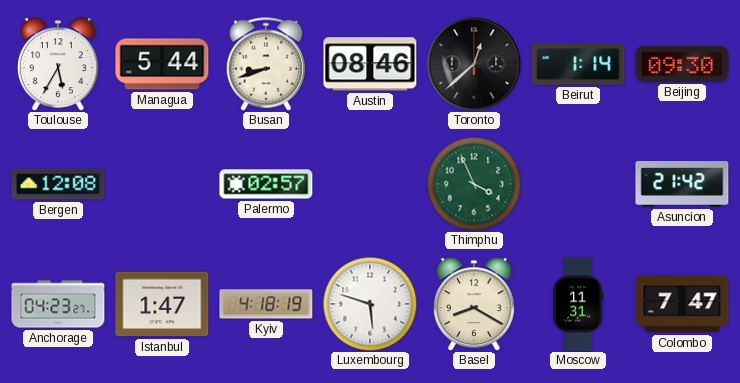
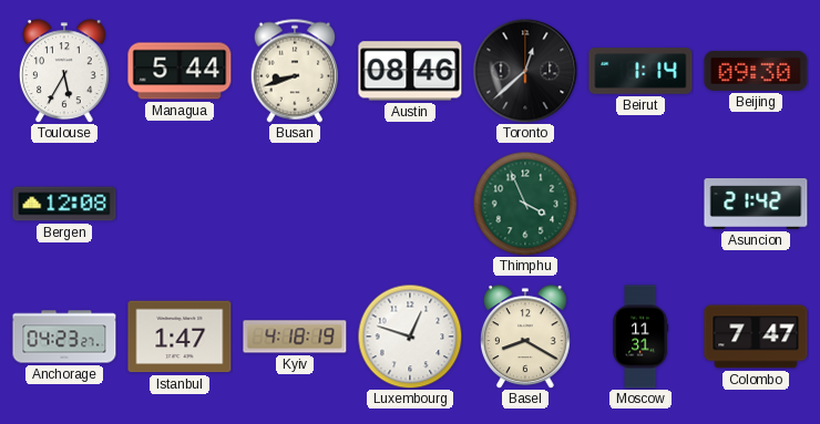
Palermo: 02:57 -> none
Luxembourg: 5:48 -> 12:48
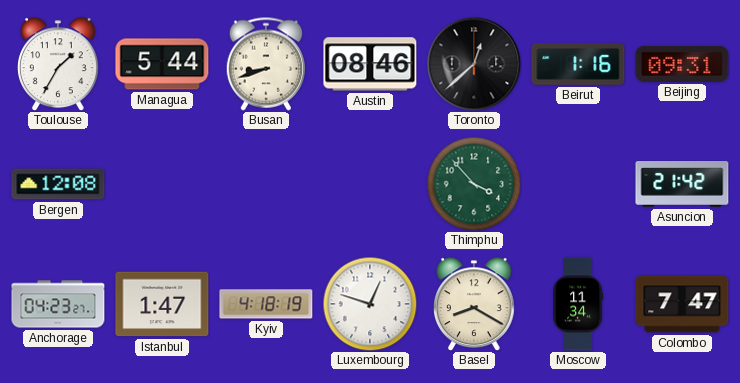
Toulouse: 5:35 -> 1:35
Beirut: 1:14 -> 1:16
Beijing: 09:30 -> 09:31
Thimphu: 3:56 -> 3:53
Moscow: 11:31 -> 11:34
